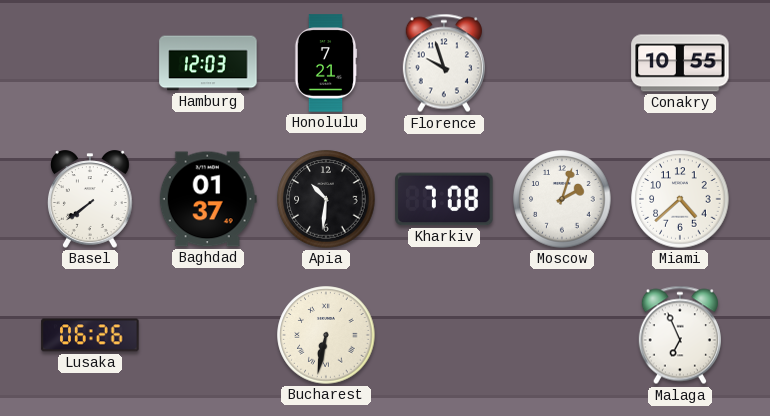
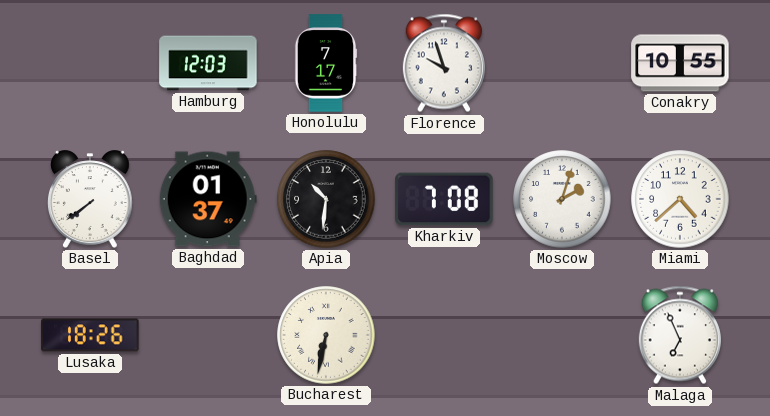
Honolulu: 7:21 -> 7:17
Lusaka: 06:26 -> 18:26
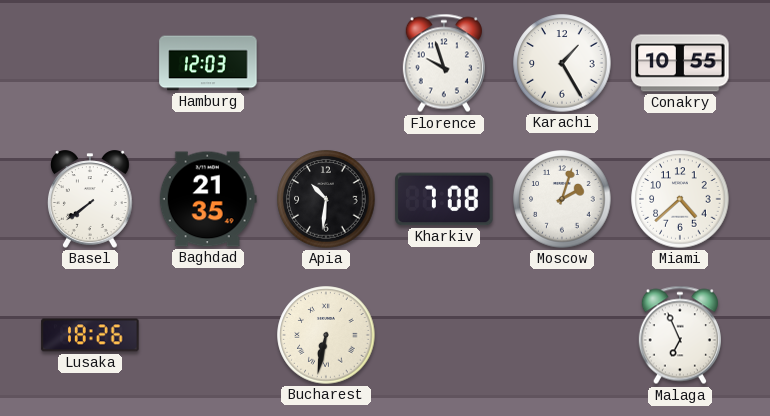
Honolulu: 7:17 -> none
Karachi: none -> 1:25
Baghdad: 01:37 -> 21:35
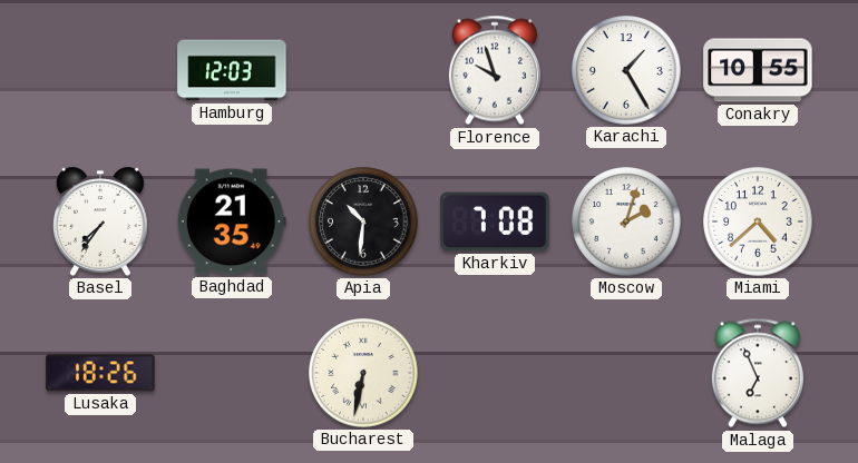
Basel: 7:39 -> 7:36
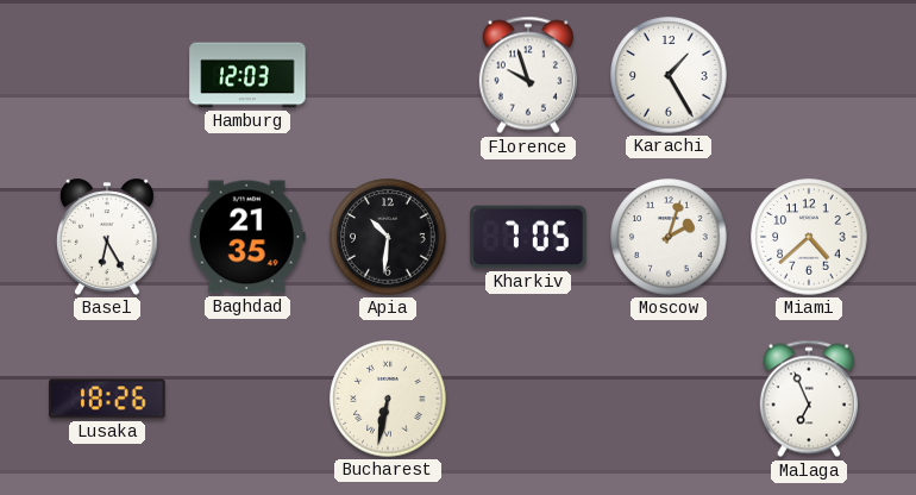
Conakry: 10:55 -> none
Basel: 7:36 -> 6:25
Kharkiv: 7:08 -> 7:05
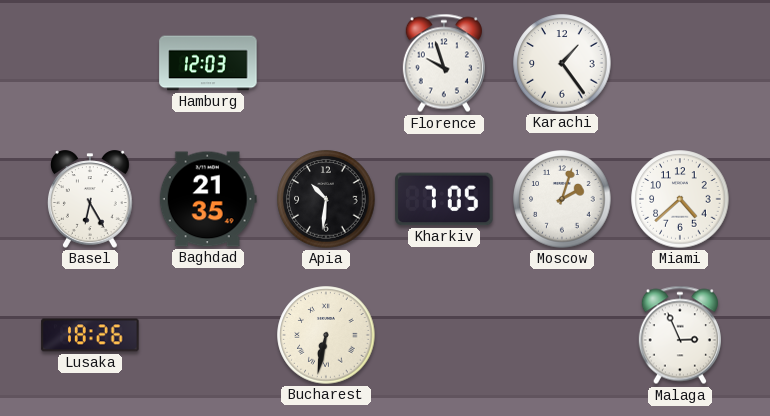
Karachi: 1:25 -> 1:24
Malaga: 6:56 -> 2:56
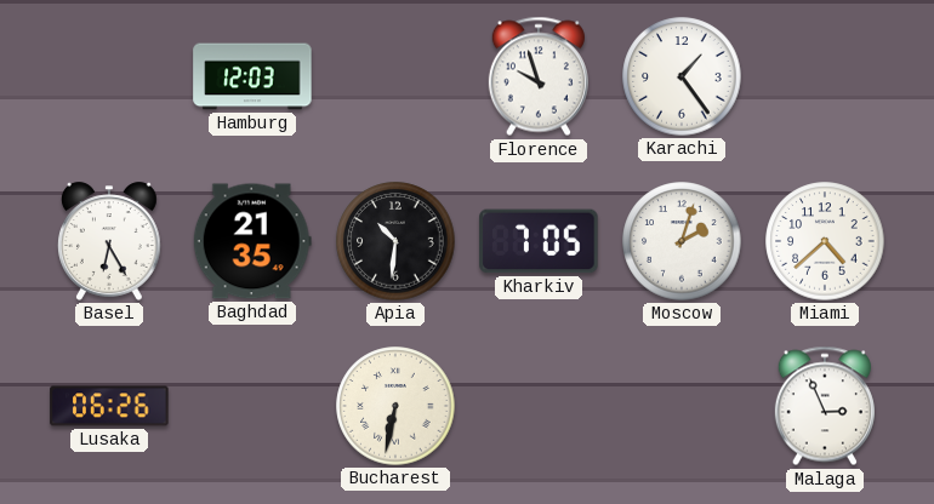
Lusaka: 18:26 -> 06:26
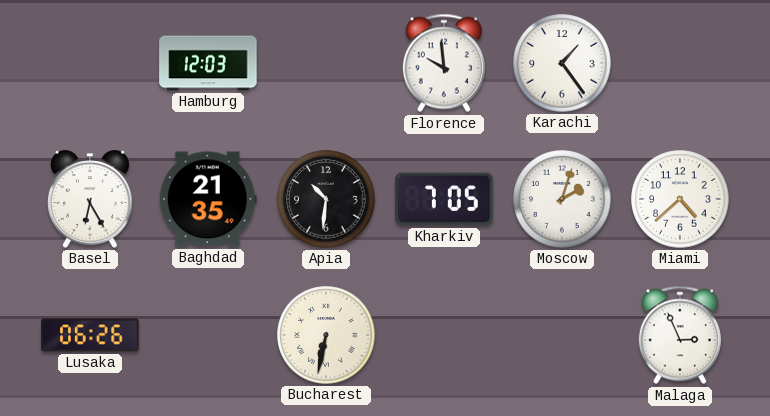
Florence: 9:57 -> 9:59
